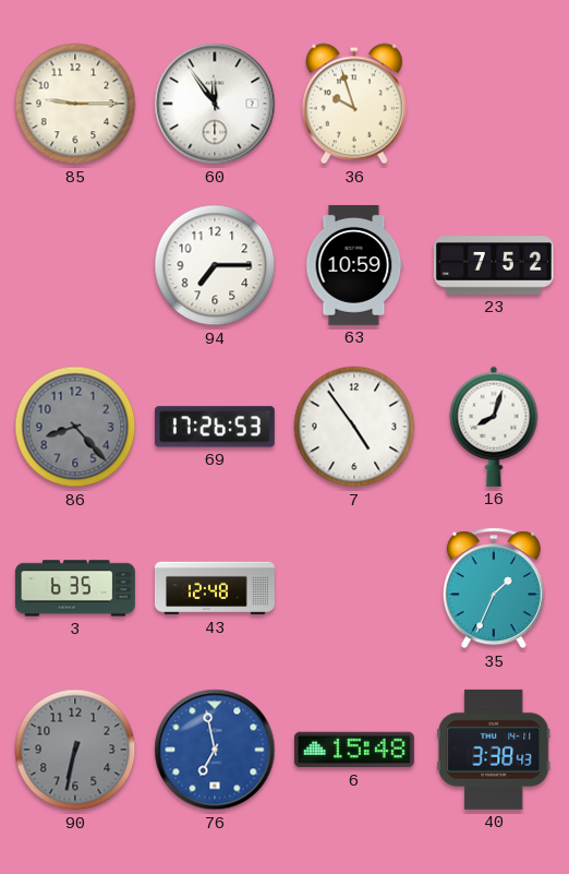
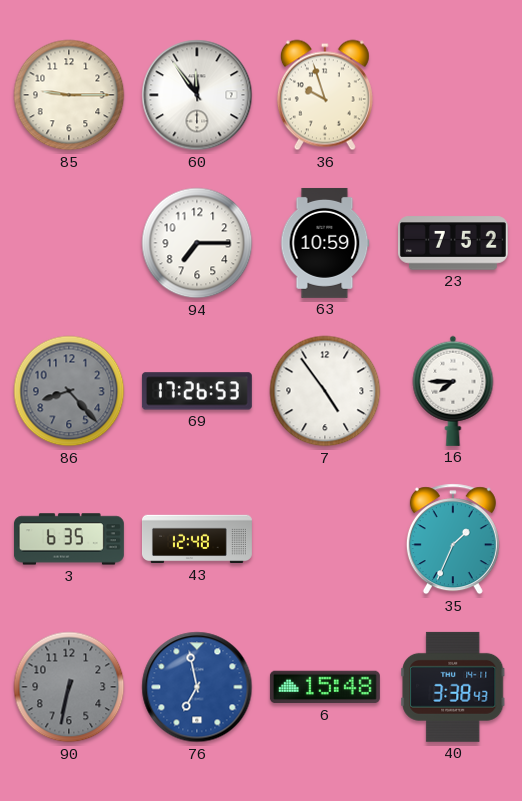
16: 8:03 -> 7:45
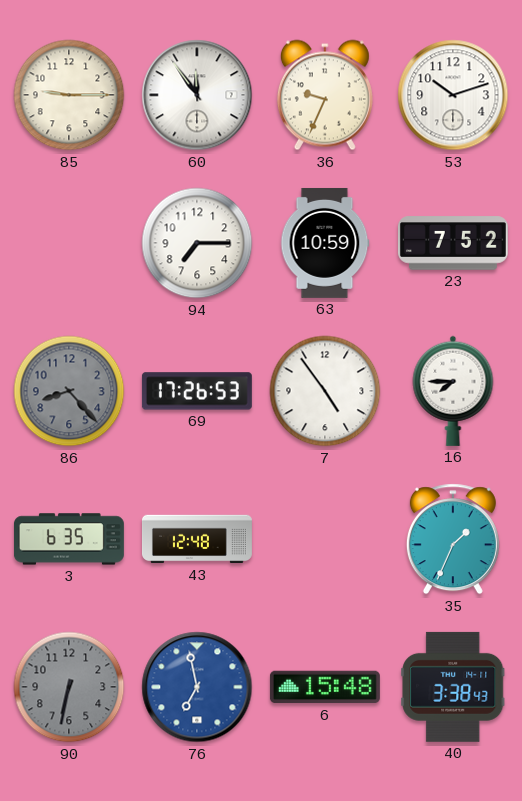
36: 9:57 -> 9:34
53: none -> 10:12
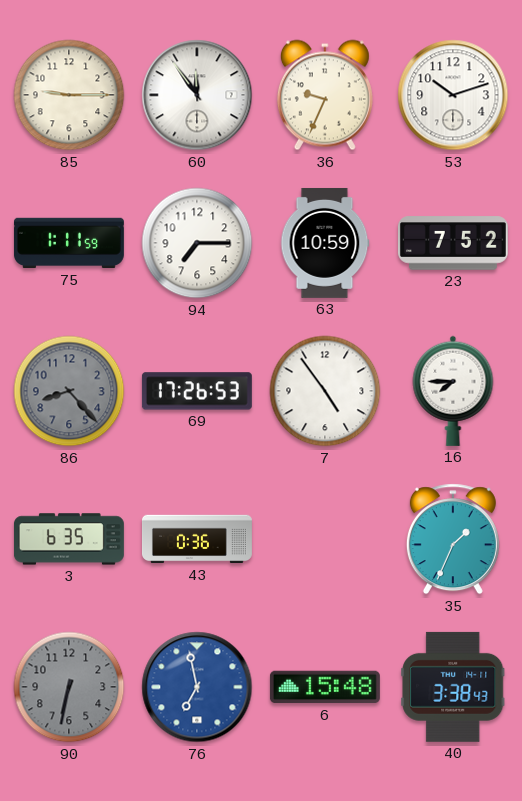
75: none -> 1:11
43: 12:48 -> 0:36
